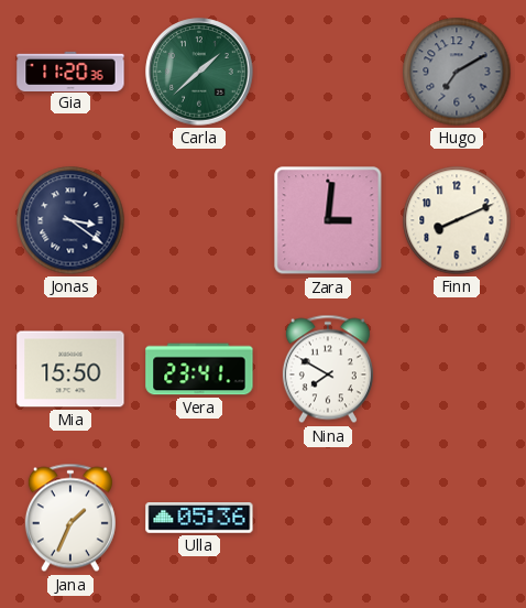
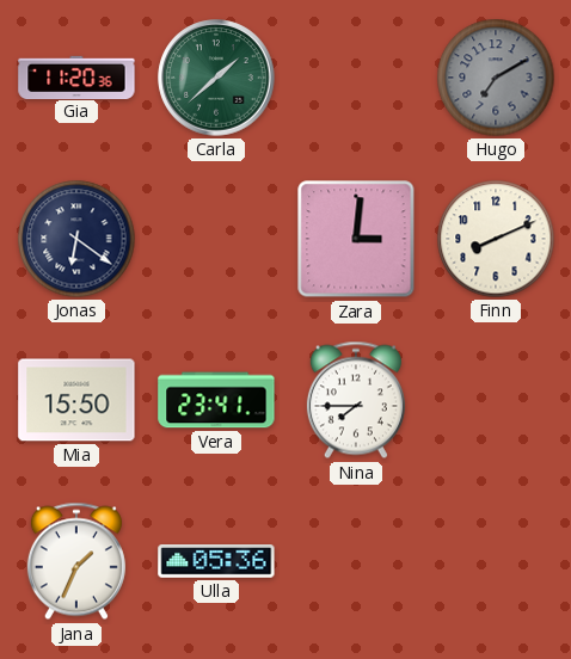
Jonas: 3:21 -> 6:21
Nina: 7:50 -> 7:45
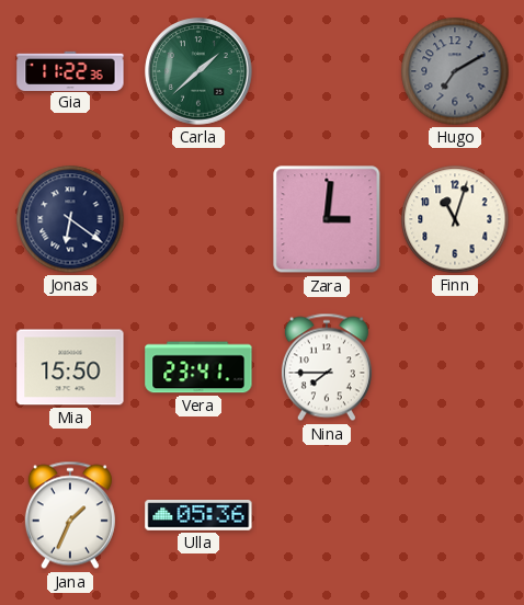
Gia: 11:20 -> 11:22
Finn: 8:11 -> 11:03
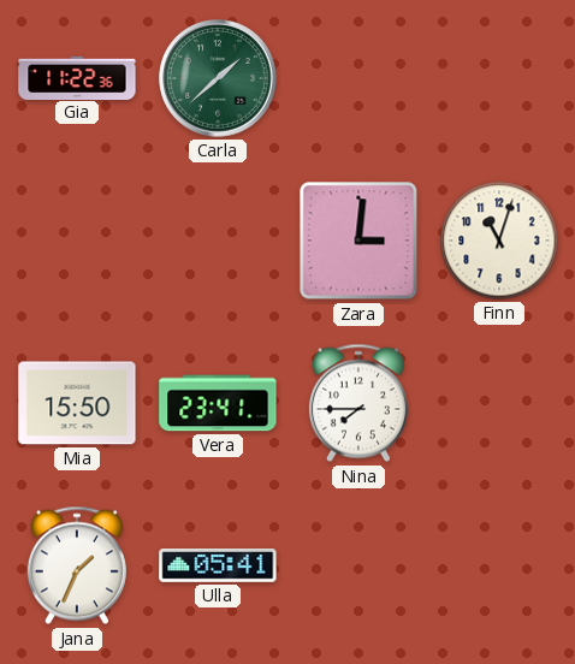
Hugo: 7:10 -> none
Jonas: 6:21 -> none
Ulla: 05:36 -> 05:41
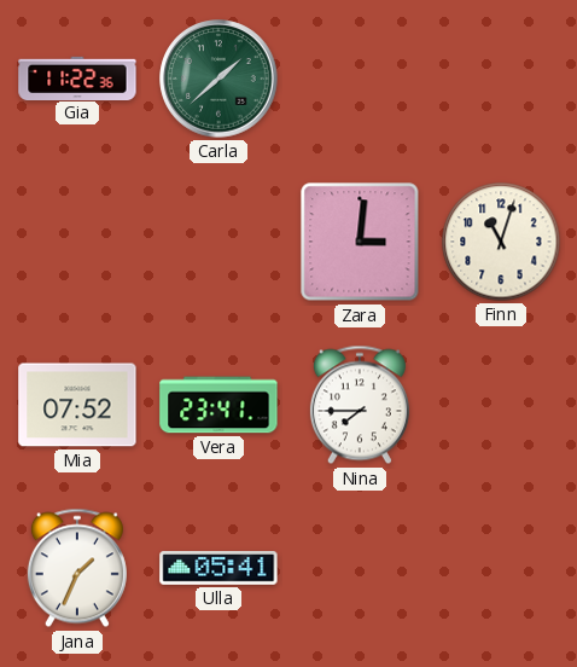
Mia: 15:50 -> 07:52
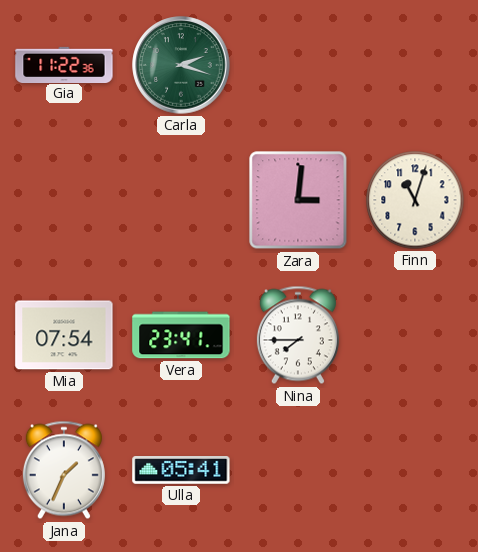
Carla: 1:38 -> 2:18
Mia: 07:52 -> 07:54
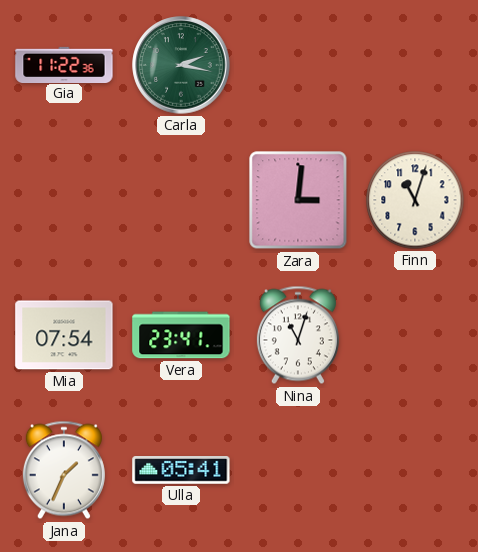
Carla: 2:18 -> 2:17
Nina: 7:45 -> 11:03
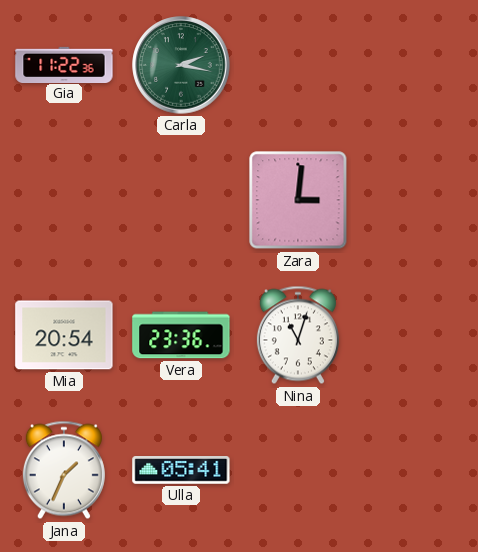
Finn: 11:03 -> none
Mia: 07:54 -> 20:54
Vera: 23:41 -> 23:36
